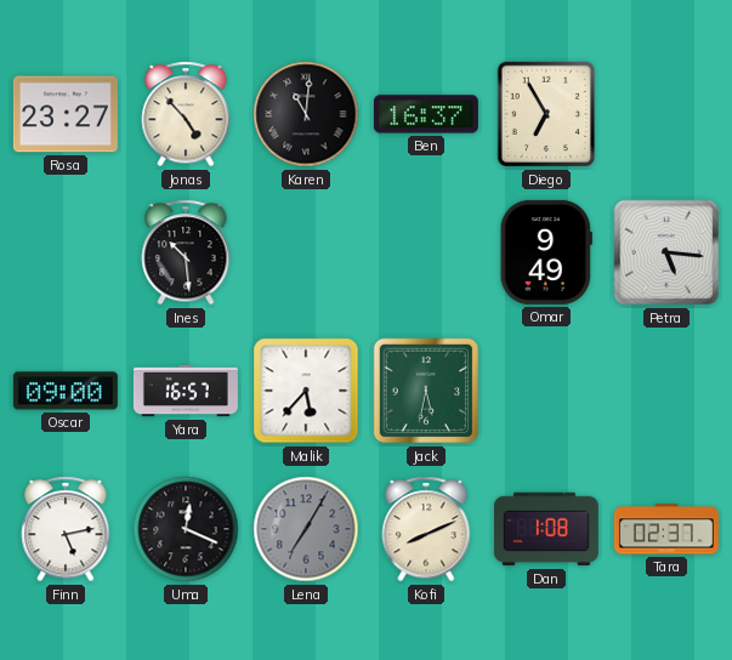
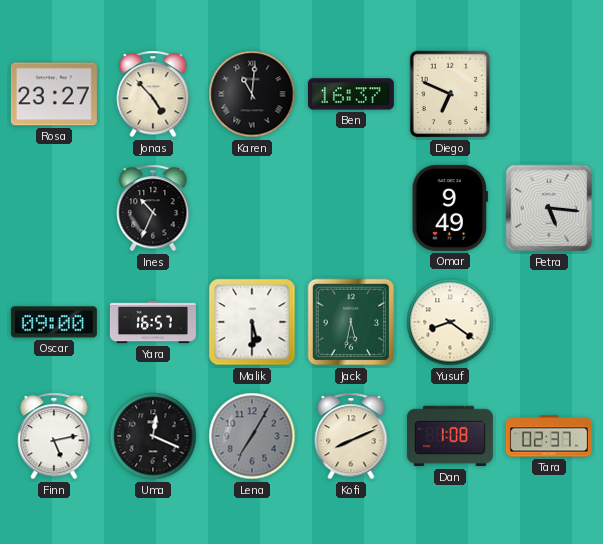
Diego: 6:55 -> 6:49
Ines: 10:29 -> 10:34
Malik: 5:37 -> 5:30
Yusuf: none -> 8:21
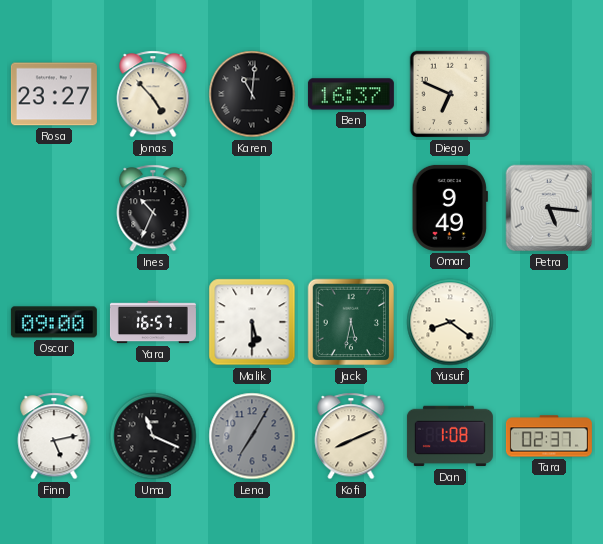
Uma: 12:19 -> 11:19
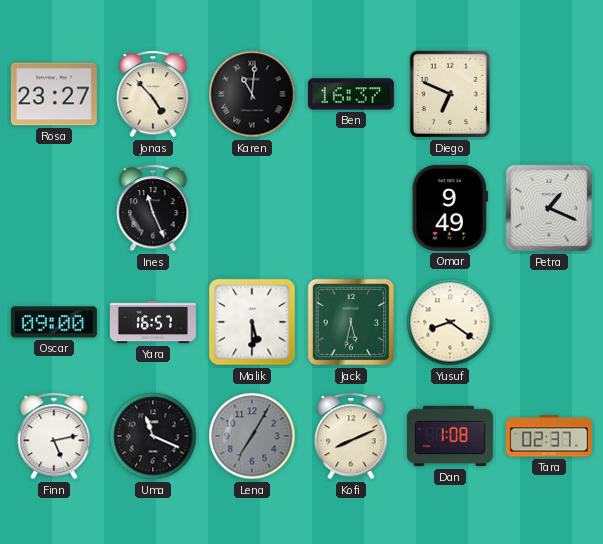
Ines: 10:34 -> 11:26
Petra: 5:16 -> 1:19
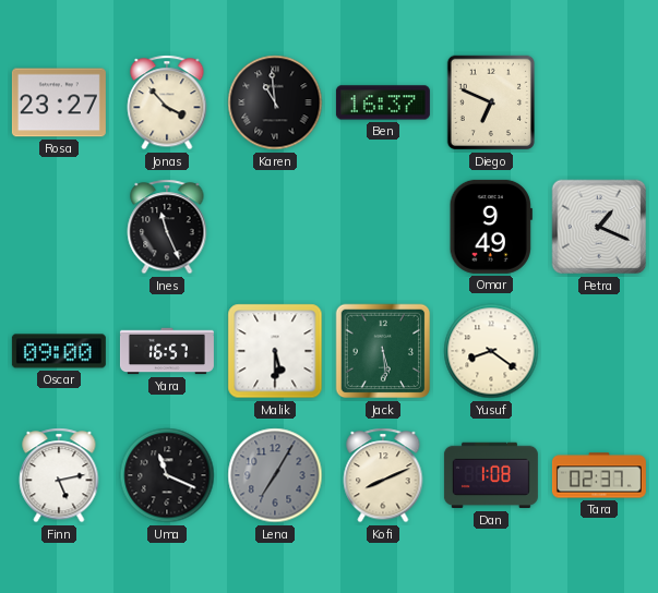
Jonas: 4:53 -> 3:53
Karen: 11:01 -> 10:59
Jack: 5:32 -> 5:29
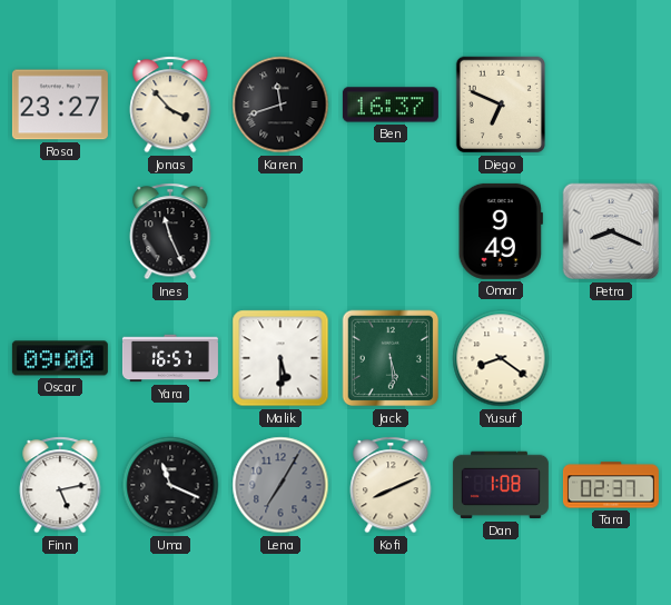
Karen: 10:59 -> 11:42
Petra: 1:19 -> 8:19
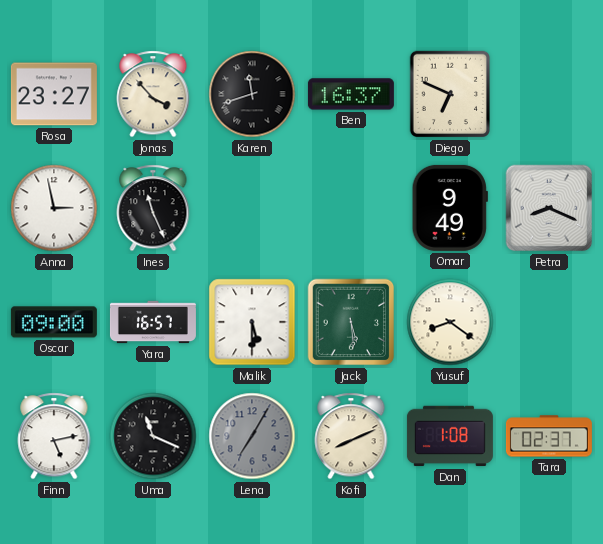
Anna: none -> 2:58
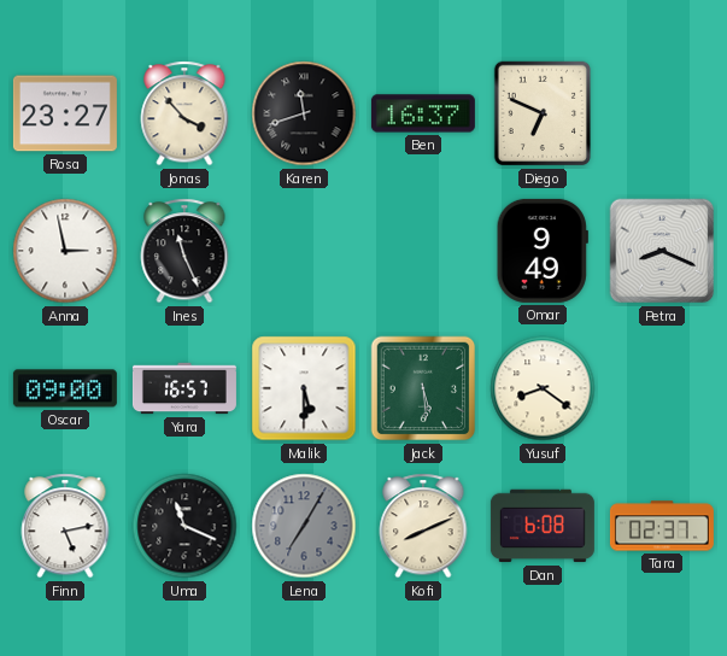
Dan: 1:08 -> 6:08
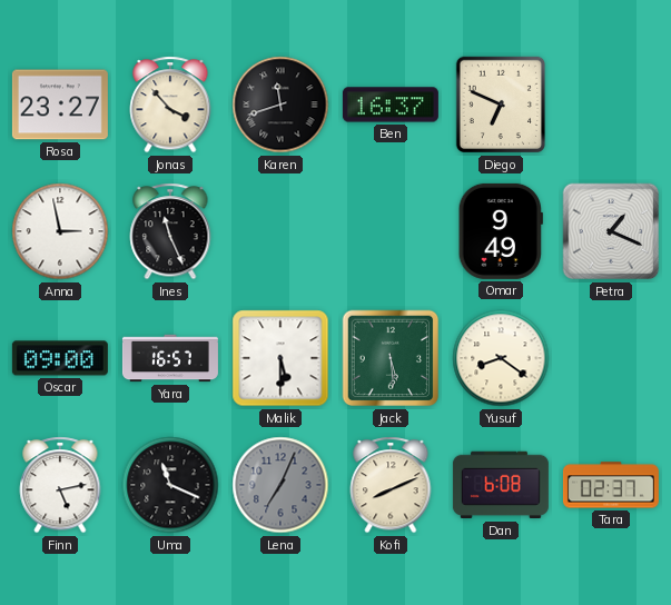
Petra: 8:19 -> 1:19
Lena: 7:05 -> 7:04
